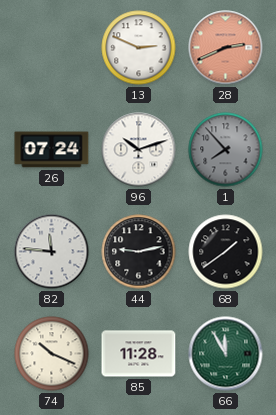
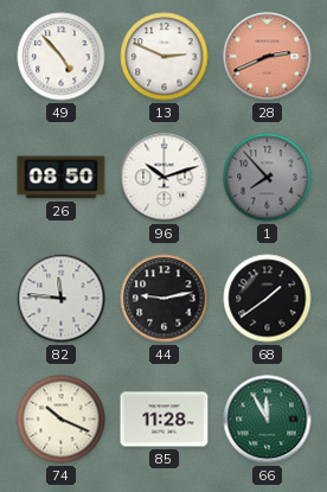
49: none -> 4:53
26: 07:24 -> 08:50
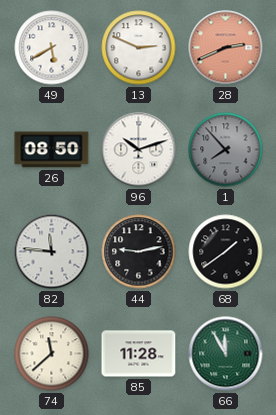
49: 4:53 -> 5:40
74: 10:19 -> 11:38
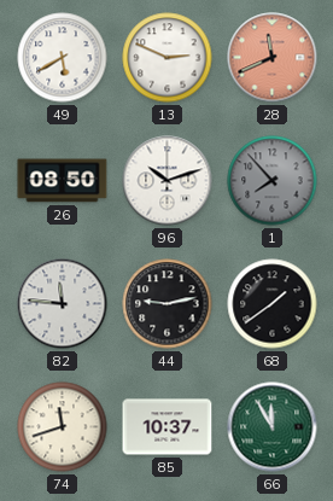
28: 2:41 -> 11:41
74: 11:38 -> 11:42
85: 11:28 -> 10:37
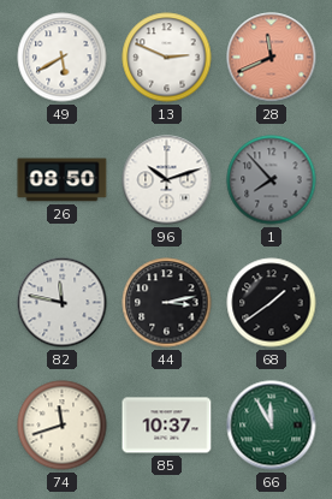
82: 11:46 -> 11:47
44: 9:13 -> 3:13
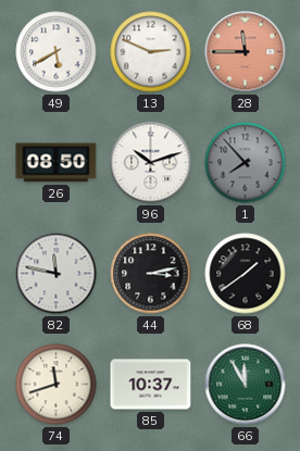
28: 11:41 -> 11:45
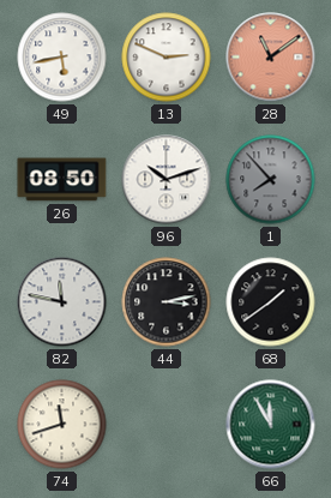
49: 5:40 -> 5:43
28: 11:45 -> 11:09
85: 10:37 -> none
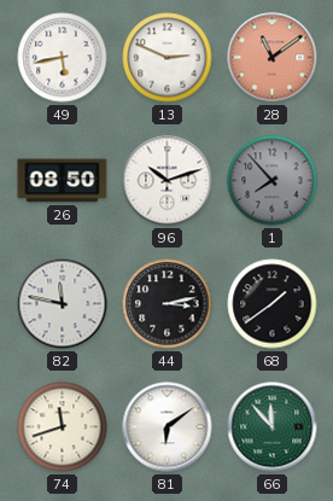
81: none -> 6:09
66: 11:55 -> 11:53
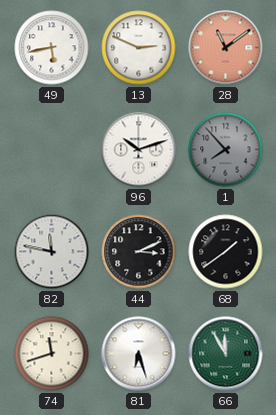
26: 08:50 -> none
44: 3:13 -> 3:11
81: 6:09 -> 6:27
66: 11:53 -> 11:55
